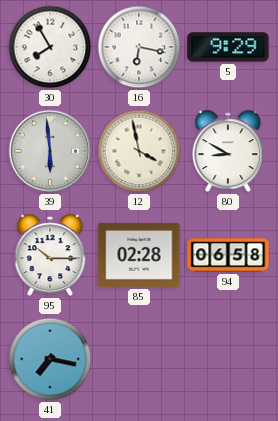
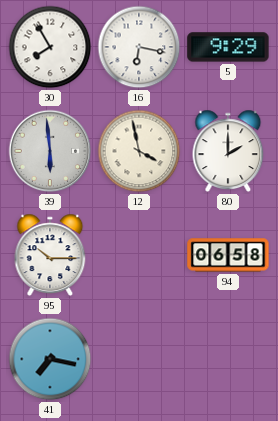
80: 8:50 -> 2:00
85: 02:28 -> none
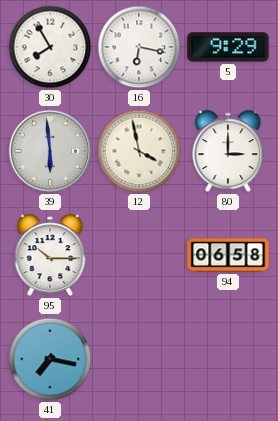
80: 2:00 -> 3:00
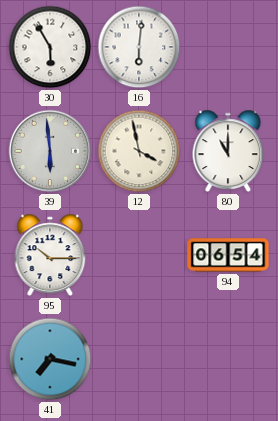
30: 7:55 -> 5:55
16: 6:17 -> 6:01
5: 9:29 -> none
80: 3:00 -> 11:00
94: 06:58 -> 06:54
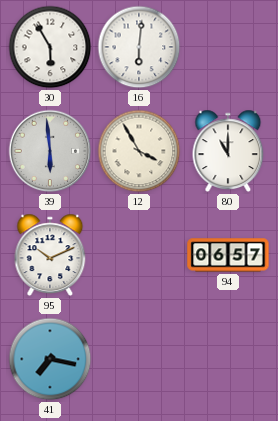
12: 3:58 -> 3:55
95: 10:15 -> 10:11
94: 06:54 -> 06:57
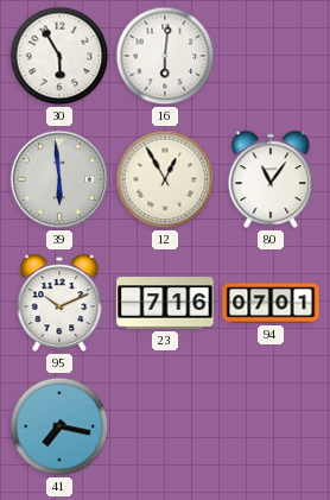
12: 3:55 -> 12:55
80: 11:00 -> 11:06
23: none -> 7:16
94: 06:57 -> 07:01
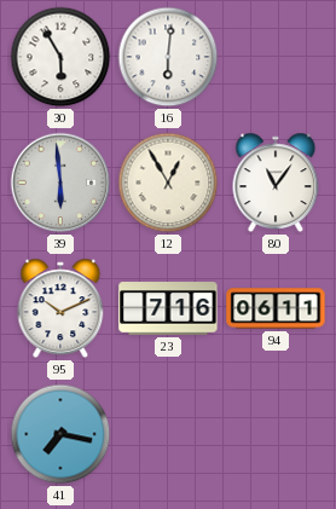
94: 07:01 -> 06:11
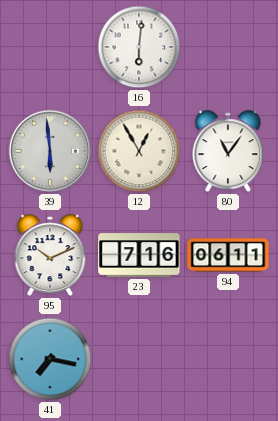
30: 5:55 -> none
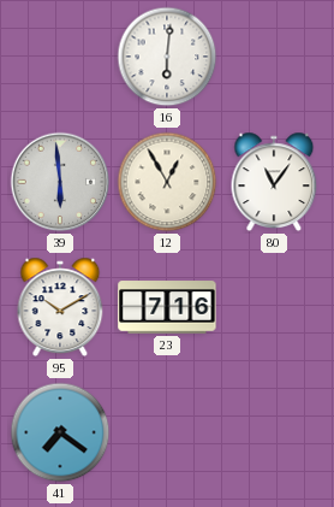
95: 10:11 -> 10:10
94: 06:11 -> none
41: 7:17 -> 7:21
